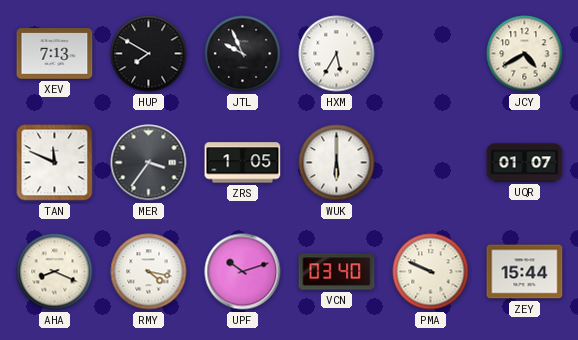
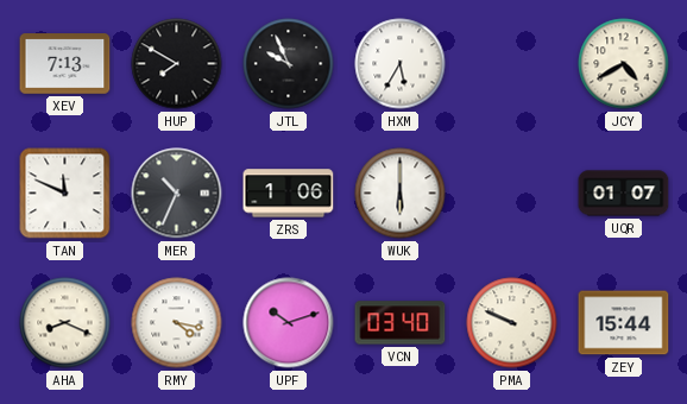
MER: 3:36 -> 10:34
ZRS: 1:05 -> 1:06
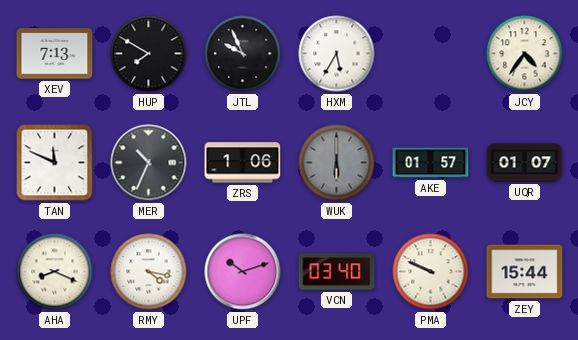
JCY: 4:40 -> 4:36
WUK dial: white -> grey
AKE: none -> 01:57
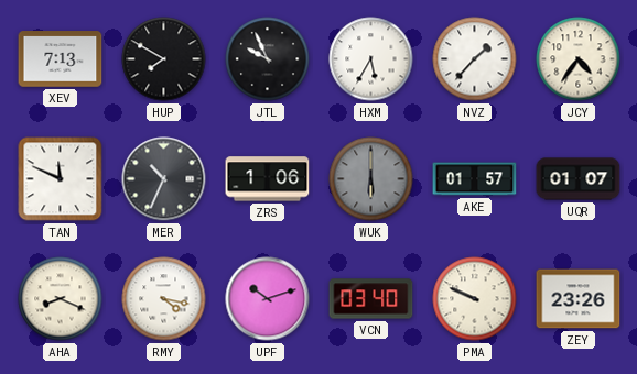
NVZ: none -> 1:37
ZEY: 15:44 -> 23:26
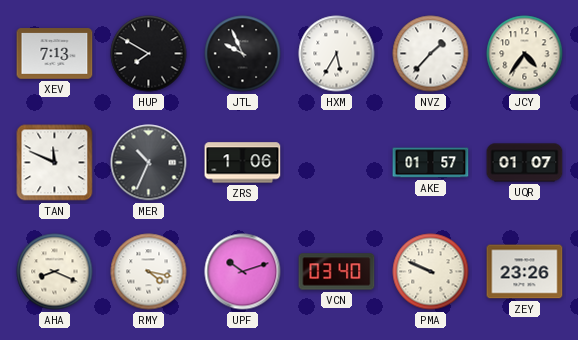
WUK: 6:00 -> none
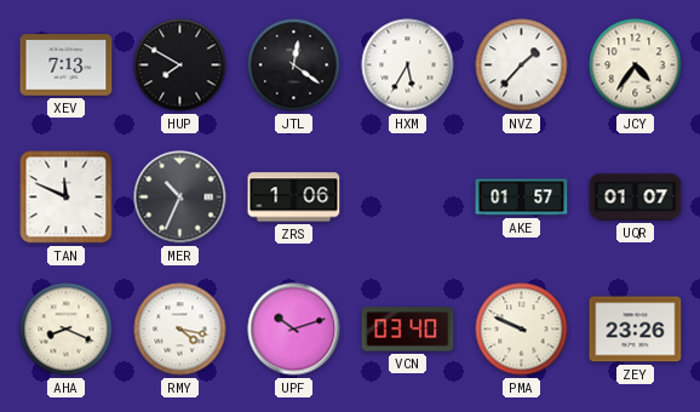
JTL: 9:56 -> 12:21
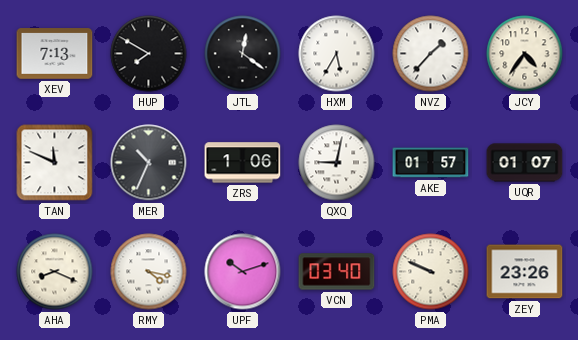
QXQ: none -> 9:02
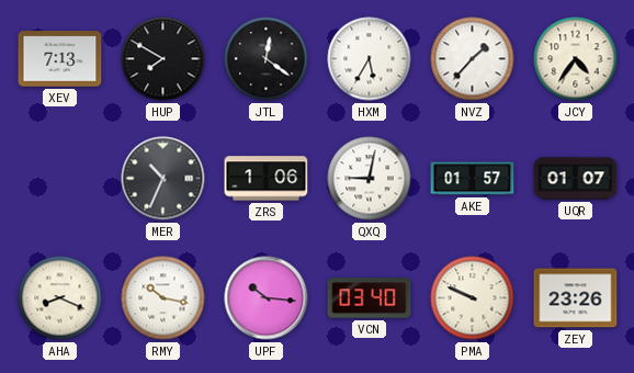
TAN: 11:49 -> none
RMY: 4:17 -> 10:17
UPF: 10:12 -> 10:16
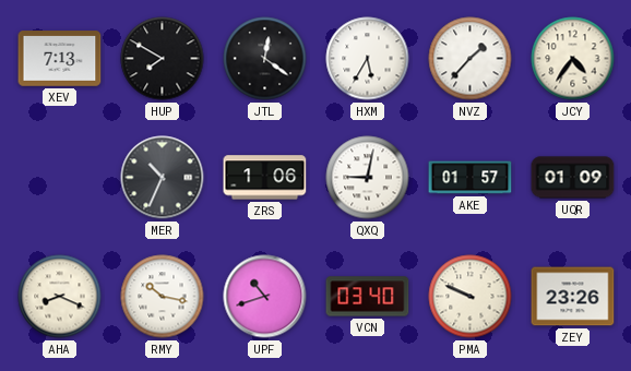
UQR: 01:07 -> 01:09
UPF: 10:16 -> 10:42
